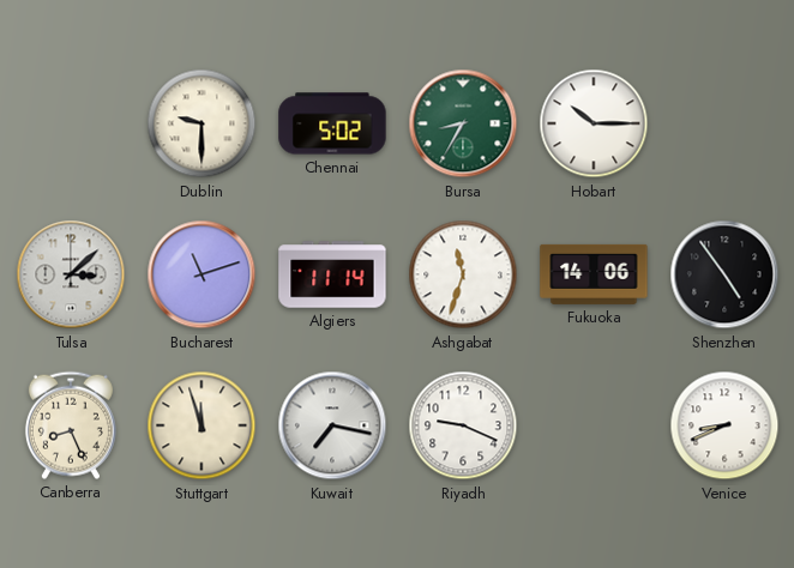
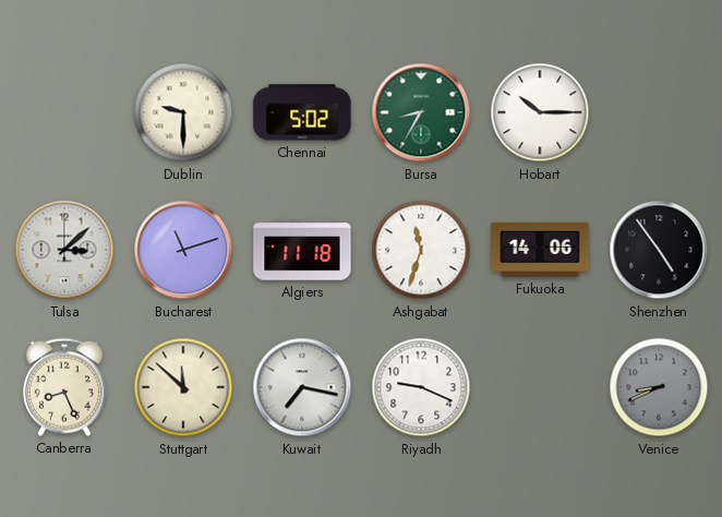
Algiers: 11:14 -> 11:18
Stuttgart: 11:57 -> 11:52
Venice dial: white -> grey
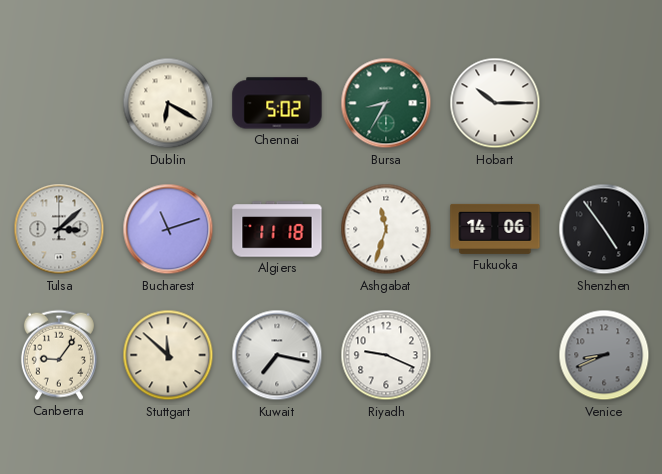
Dublin: 9:30 -> 6:20
Canberra: 8:26 -> 9:06
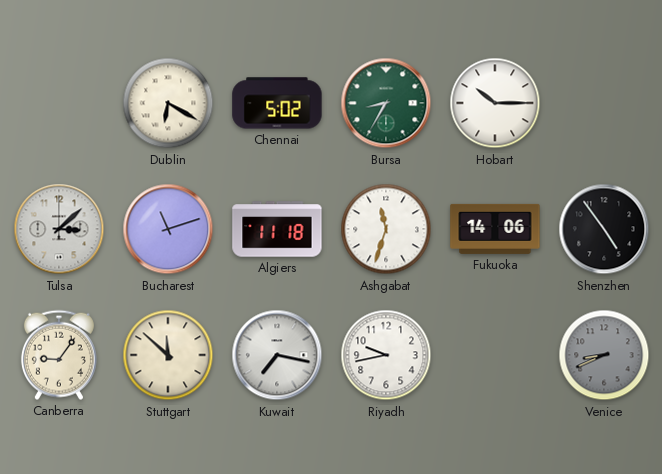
Riyadh: 9:19 -> 9:43
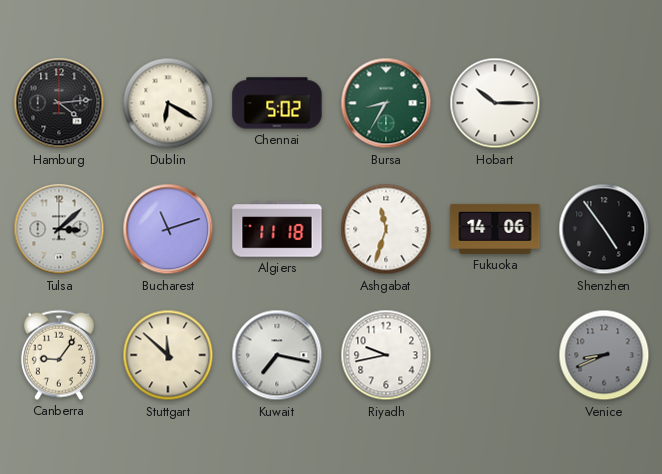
Hamburg: none -> 4:14
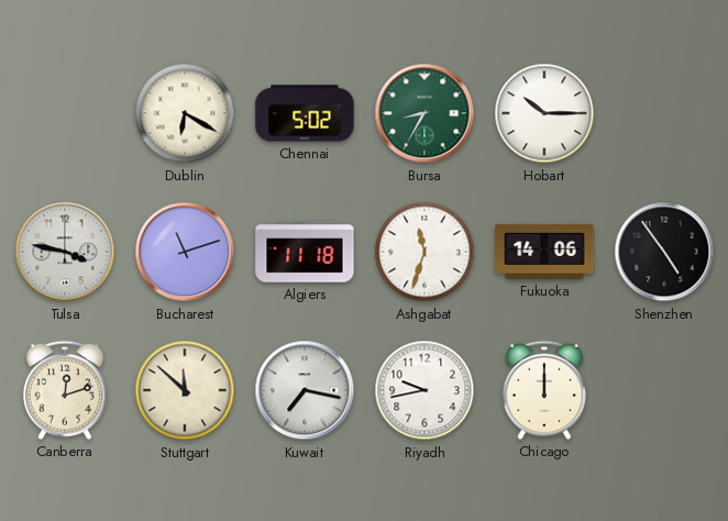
Hamburg: 4:14 -> none
Tulsa: 3:08 -> 3:47
Canberra: 9:06 -> 12:12
Chicago: none -> 12:00
Venice: 8:41 -> none
